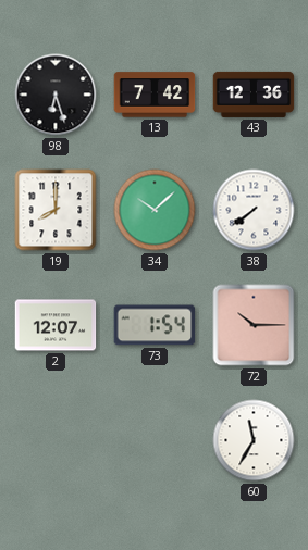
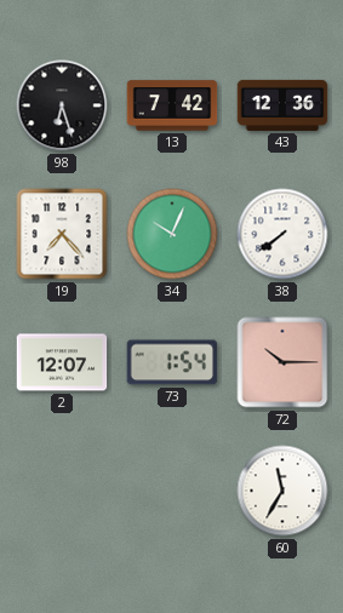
19: 8:00 -> 7:23
34: 10:08 -> 10:04
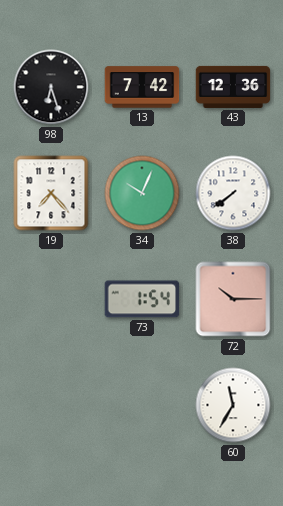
2: 12:07 -> none
